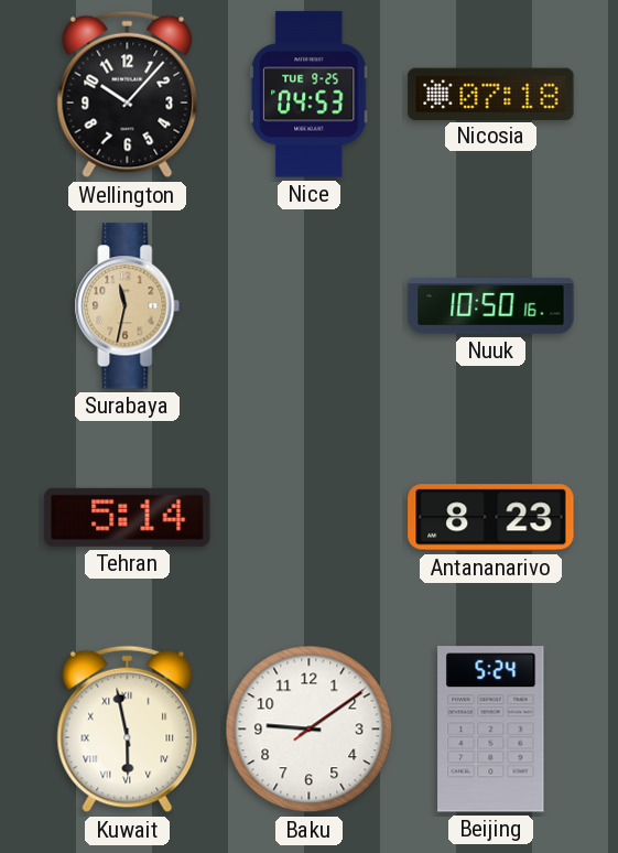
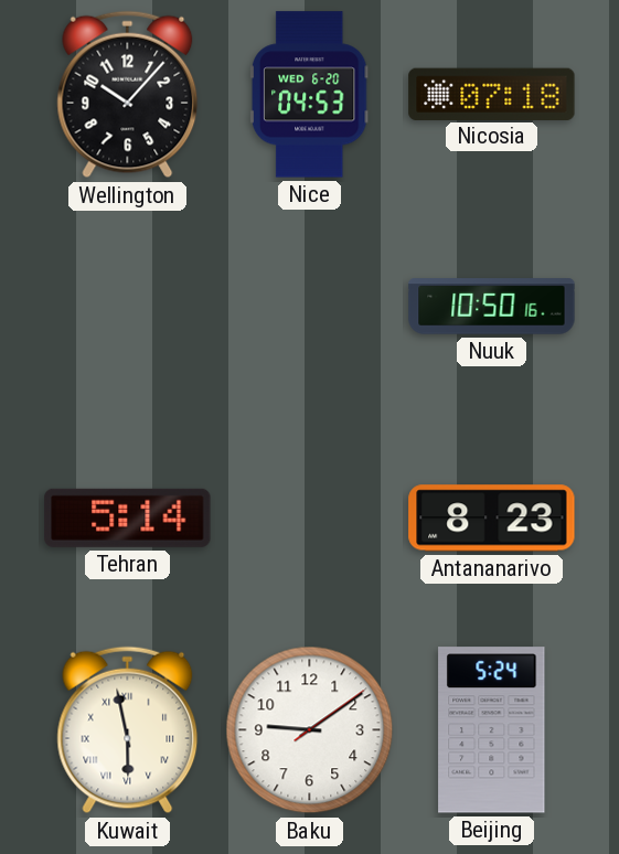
Nice date: TUE 9-25 -> WED 6-20
Surabaya: 11:32 -> none
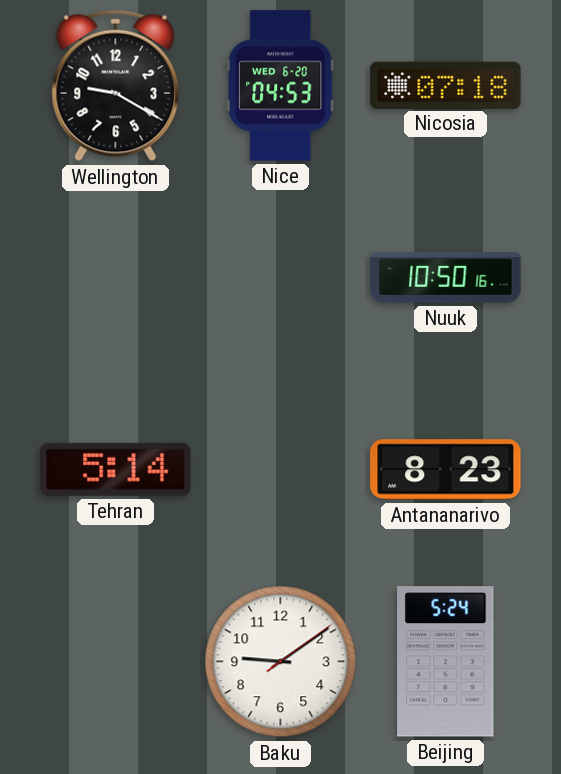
Wellington: 10:07 -> 9:20
Kuwait: 5:58 -> none
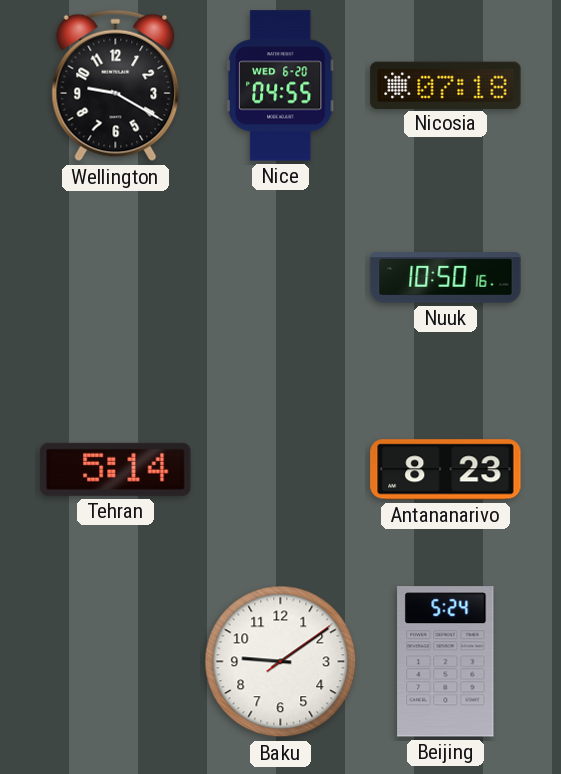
Nice: 04:53 -> 04:55
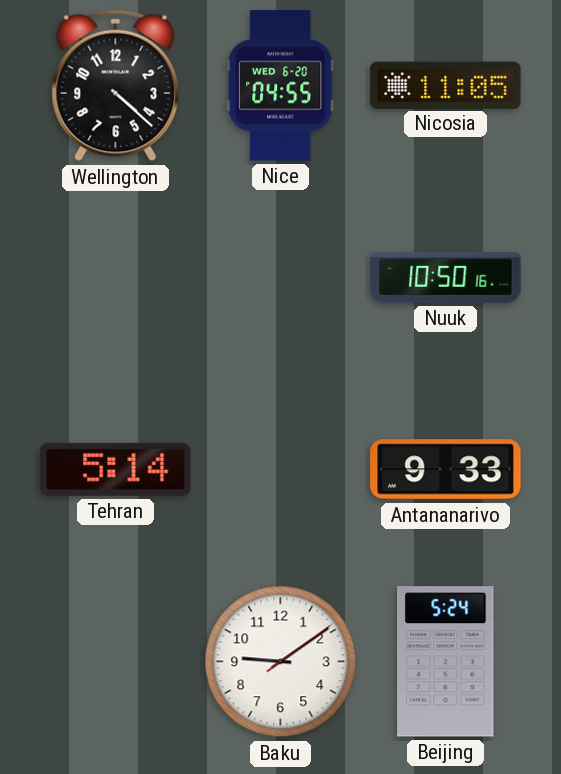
Wellington: 9:20 -> 4:22
Nicosia: 07:18 -> 11:05
Antananarivo: 8:23 -> 9:33
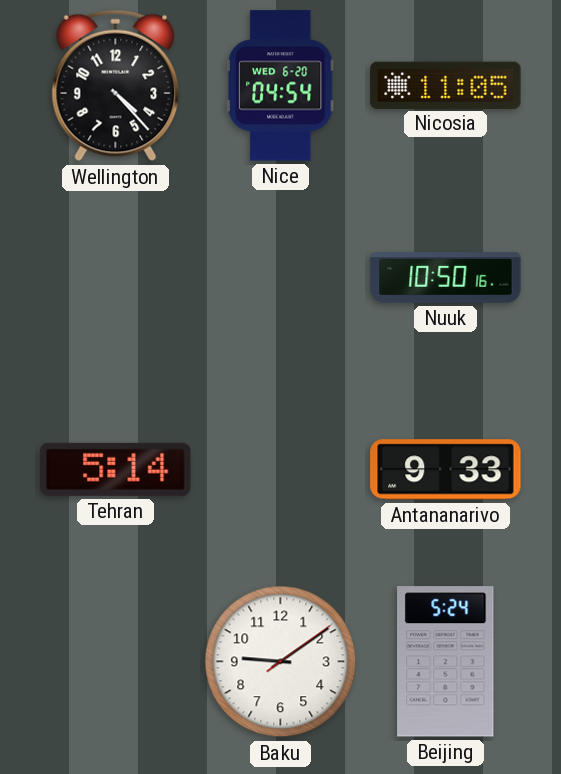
Wellington: 4:22 -> 4:23
Nice: 04:55 -> 04:54
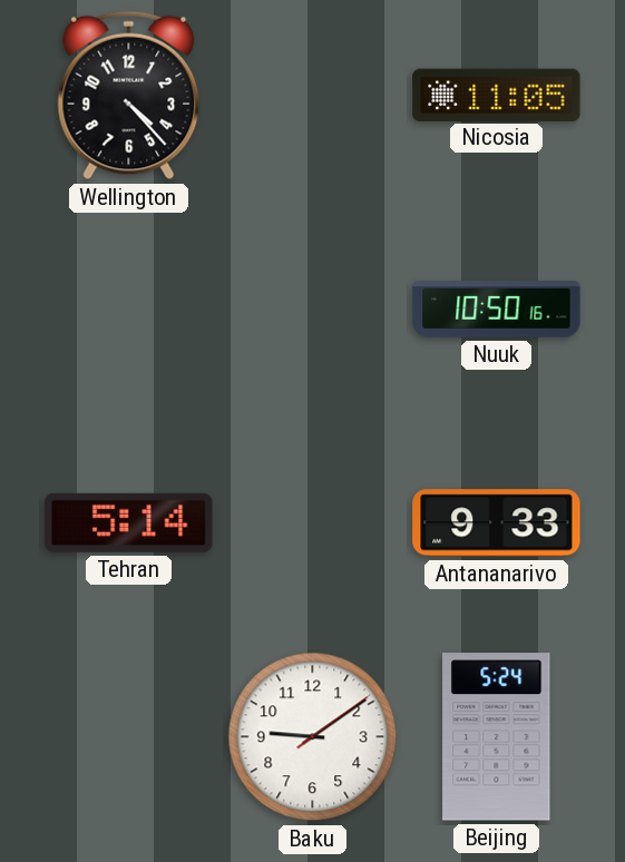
Nice: 04:54 -> none
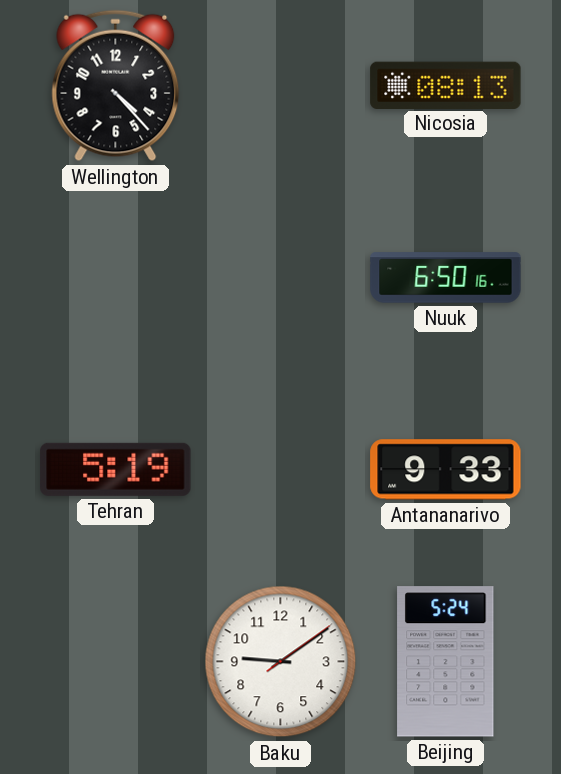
Nicosia: 11:05 -> 08:13
Nuuk: 10:50 -> 6:50
Tehran: 5:14 -> 5:19
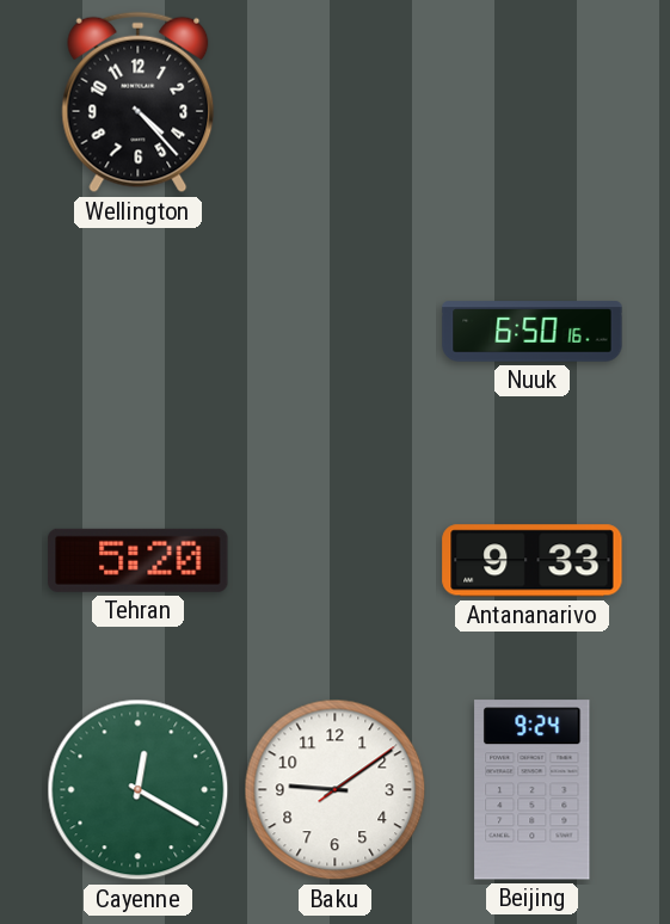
Nicosia: 08:13 -> none
Tehran: 5:19 -> 5:20
Cayenne: none -> 12:20
Beijing: 5:24 -> 9:24
